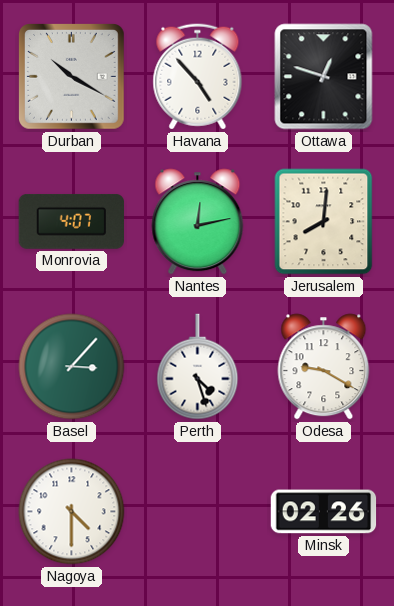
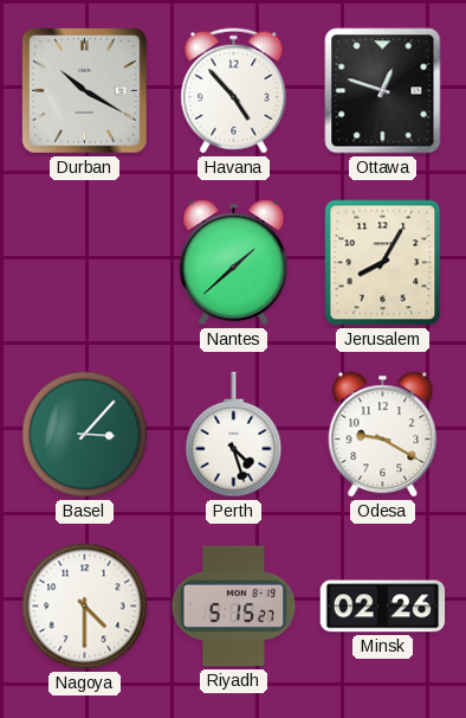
Monrovia: 4:07 -> none
Nantes: 12:13 -> 1:38
Jerusalem: 8:01 -> 8:05
Riyadh: none -> 5:15
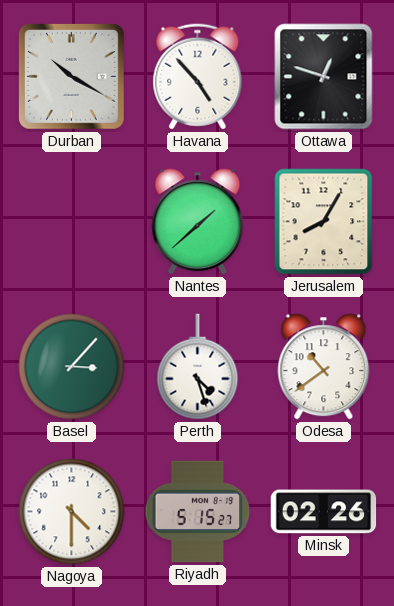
Odesa: 9:20 -> 10:39
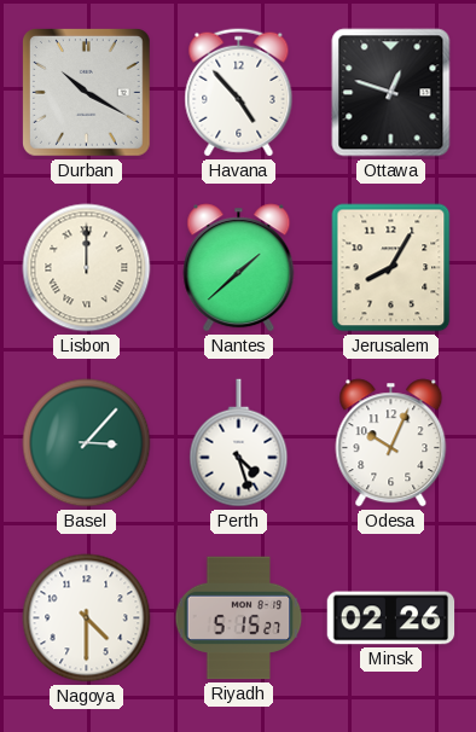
Lisbon: none -> 12:00
Odesa: 10:39 -> 10:04
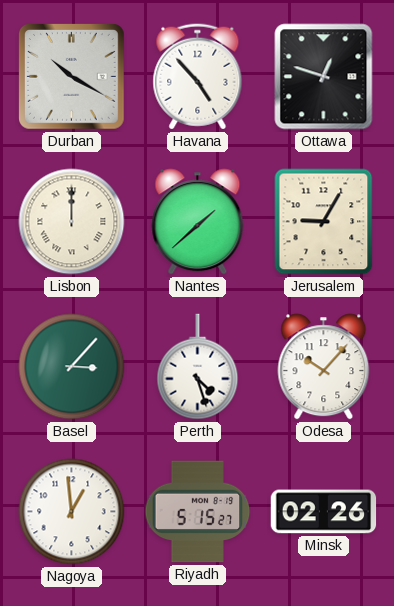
Jerusalem: 8:05 -> 9:05
Odesa: 10:04 -> 10:07
Nagoya: 4:30 -> 12:59
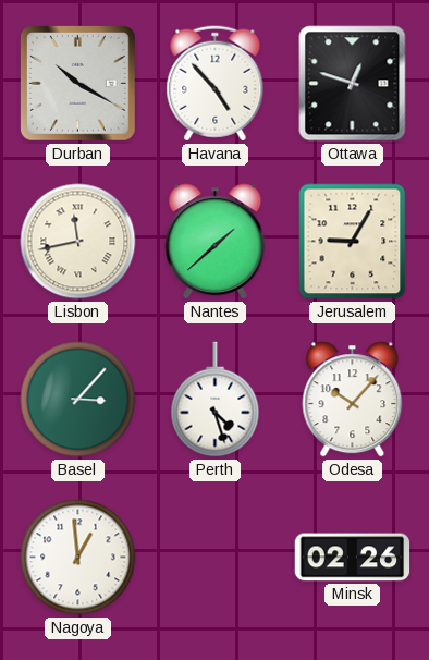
Lisbon: 12:00 -> 11:43
Riyadh: 5:15 -> none
